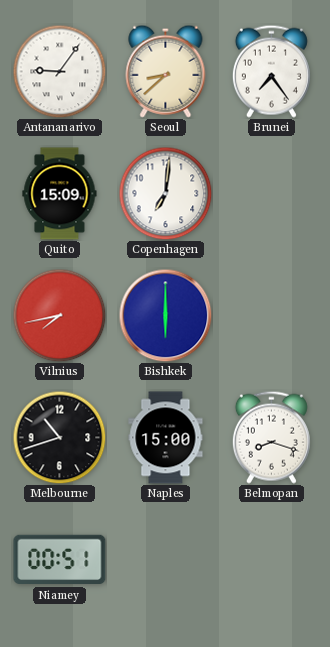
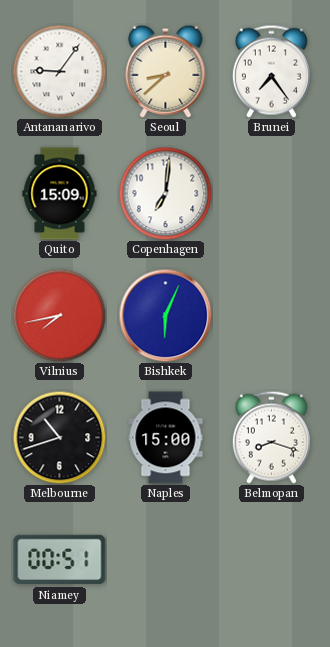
Bishkek: 6:00 -> 6:04
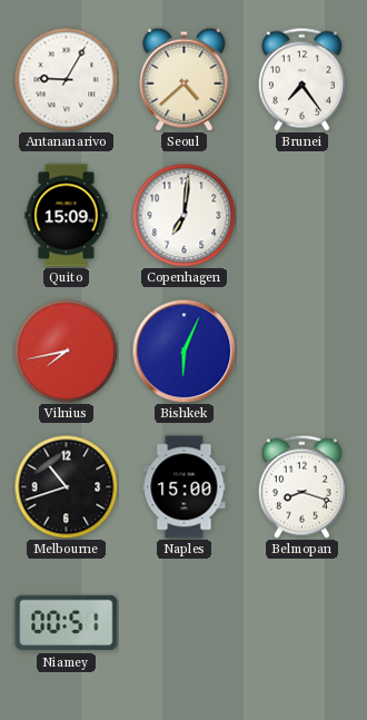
Antananarivo: 9:06 -> 9:05
Seoul: 8:38 -> 4:38
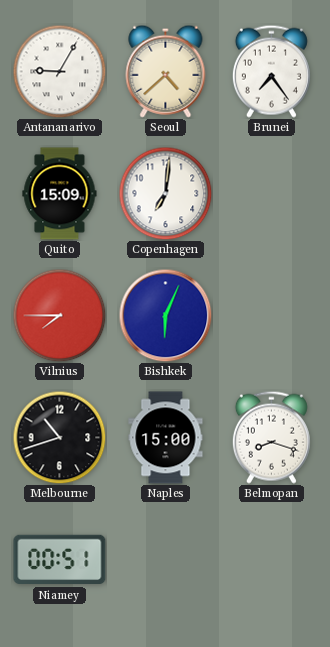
Vilnius: 7:43 -> 7:45
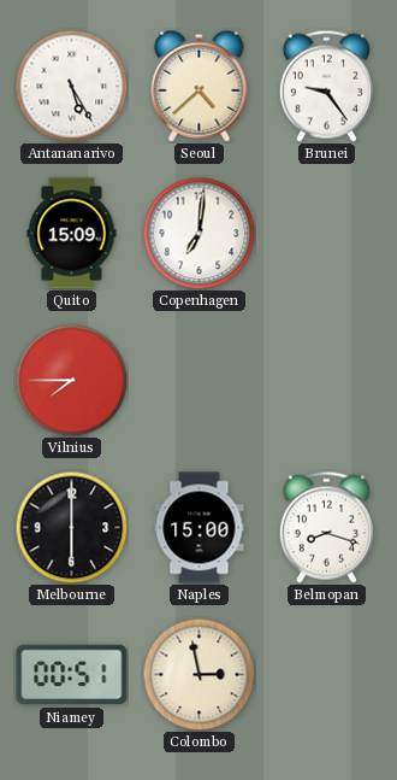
Antananarivo: 9:05 -> 5:25
Brunei: 7:24 -> 9:24
Bishkek: 6:04 -> none
Melbourne: 10:42 -> 6:00
Colombo: none -> 2:58
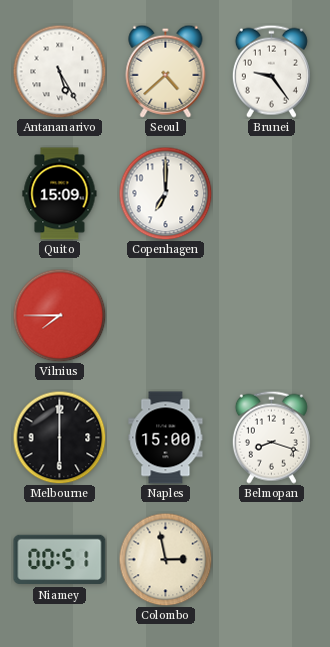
Copenhagen: 7:01 -> 7:00
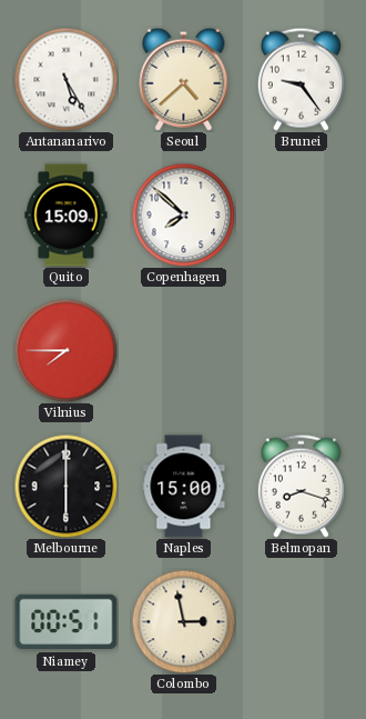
Copenhagen: 7:00 -> 7:52
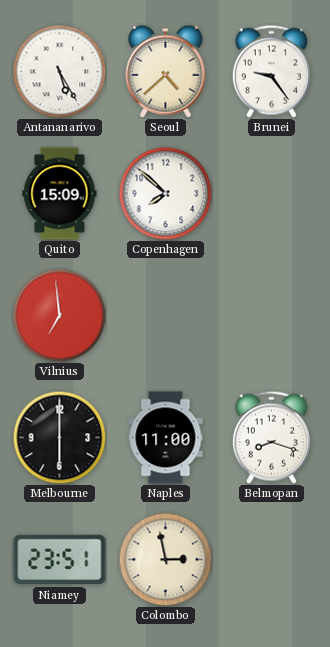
Vilnius: 7:45 -> 6:59
Naples: 15:00 -> 11:00
Niamey: 00:51 -> 23:51
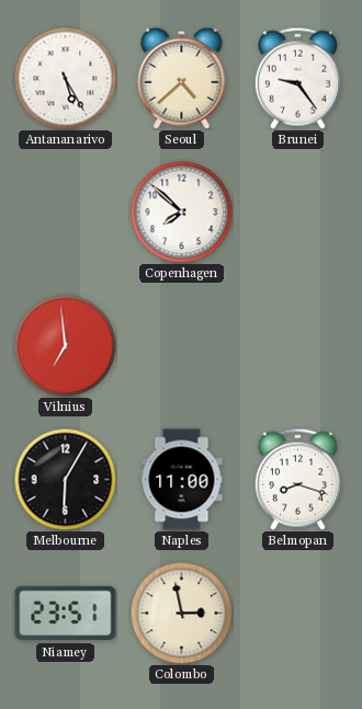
Quito: 15:09 -> none
Melbourne: 6:00 -> 6:05
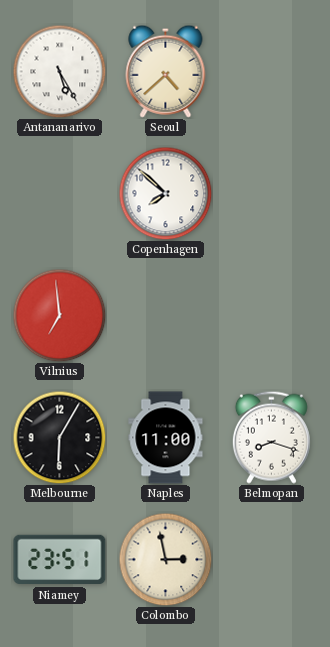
Brunei: 9:24 -> none
